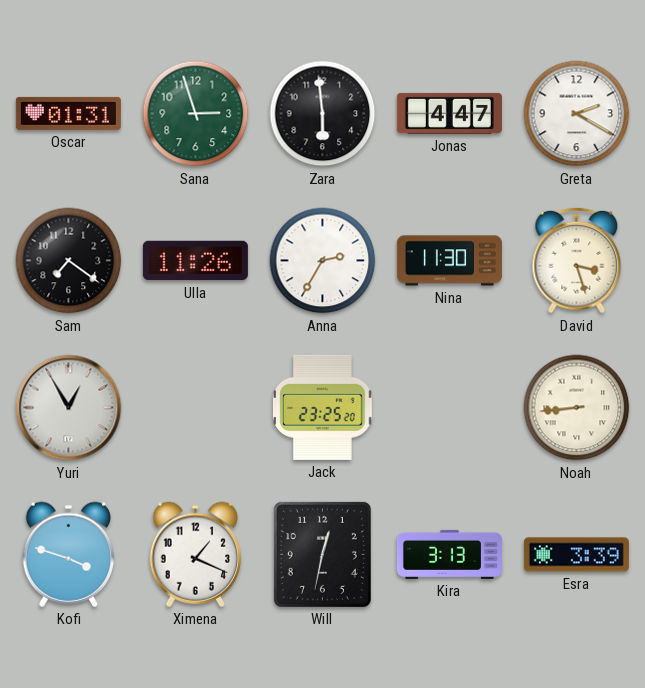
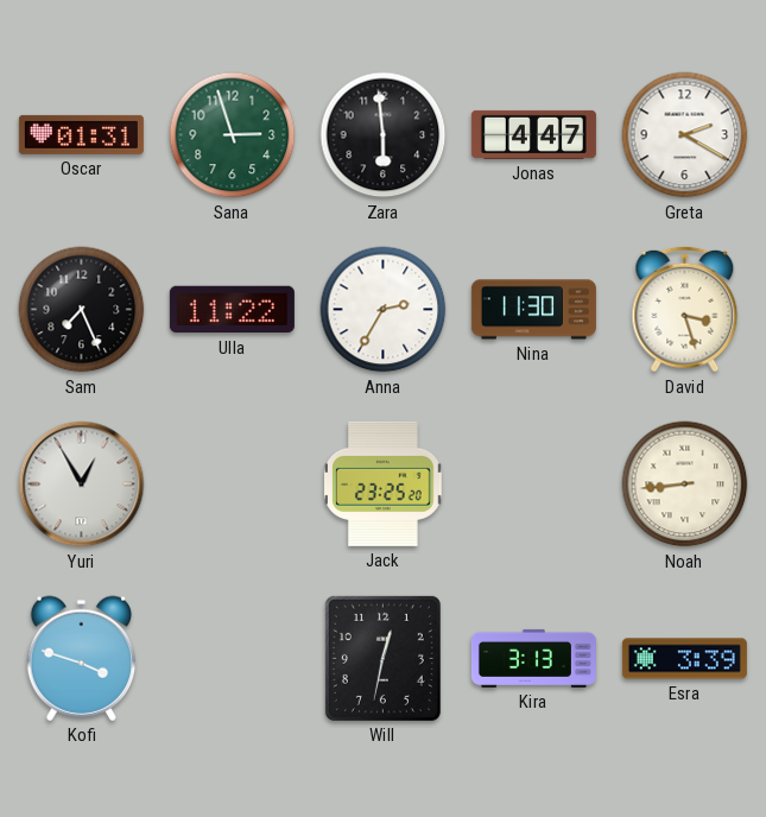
Sam: 7:21 -> 7:26
Ulla: 11:26 -> 11:22
Ximena: 1:19 -> none
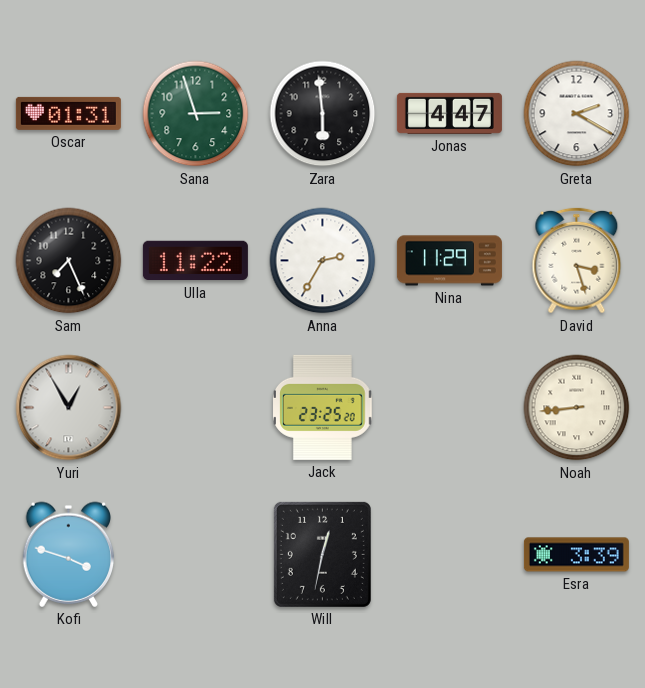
Nina: 11:30 -> 11:29
Kira: 3:13 -> none
